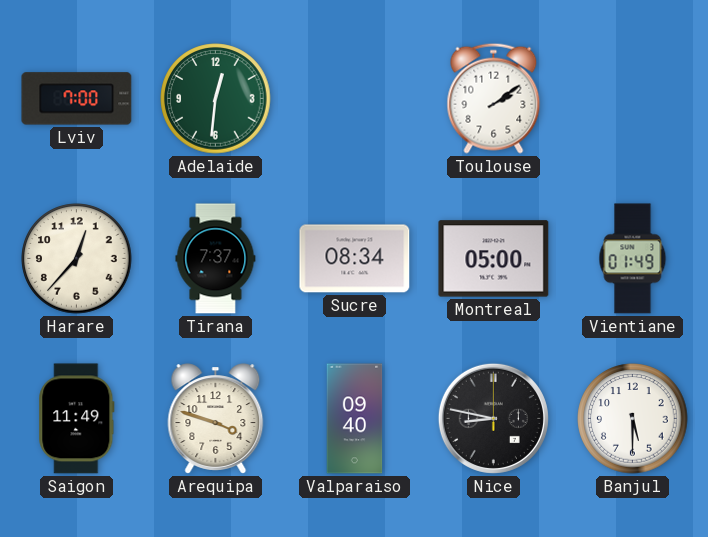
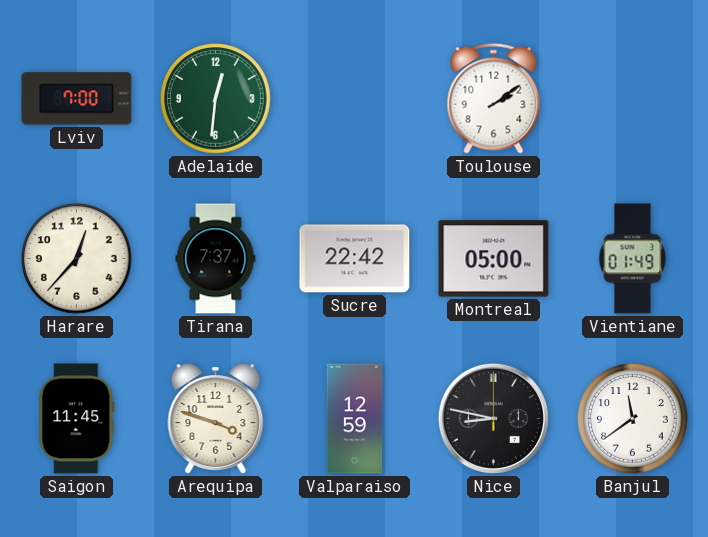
Sucre: 08:34 -> 22:42
Saigon: 11:49 -> 11:45
Valparaiso: 09:40 -> 12:59
Banjul: 5:30 -> 11:39
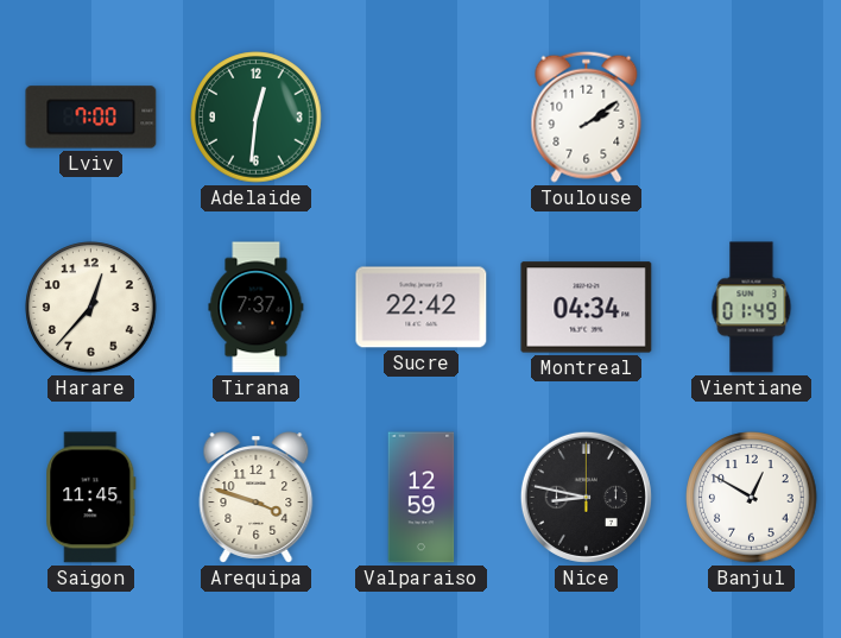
Montreal: 05:00 -> 04:34
Banjul: 11:39 -> 12:50
